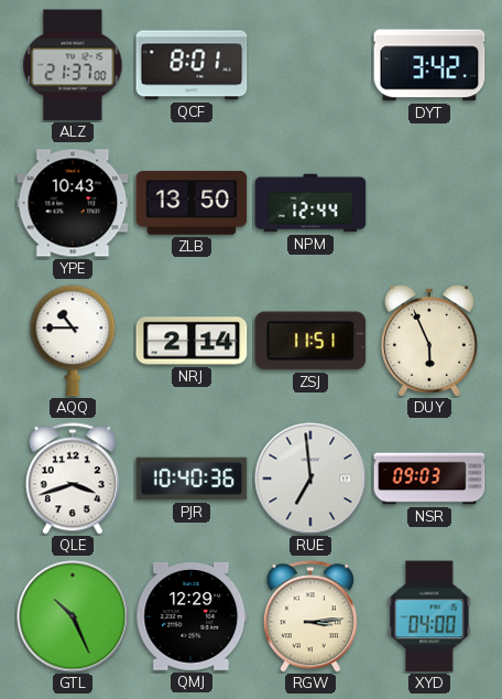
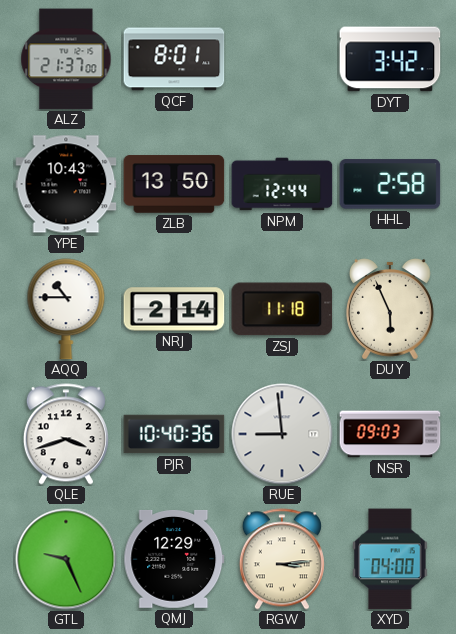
HHL: none -> 2:58
ZSJ: 11:51 -> 11:18
RUE: 6:59 -> 8:59
GTL: 10:26 -> 9:26
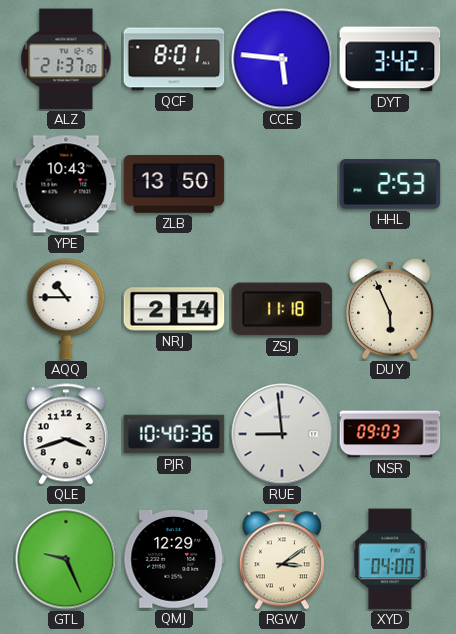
CCE: none -> 5:46
NPM: 12:44 -> none
HHL: 2:58 -> 2:53
RGW: 3:14 -> 3:09
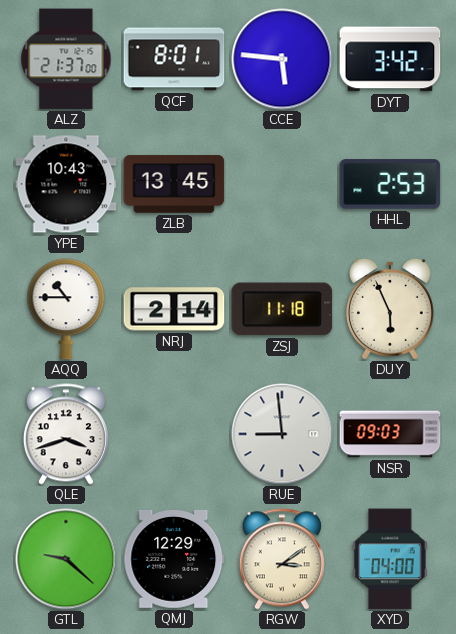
ZLB: 13:50 -> 13:45
PJR: 10:40 -> none
GTL: 9:26 -> 9:22
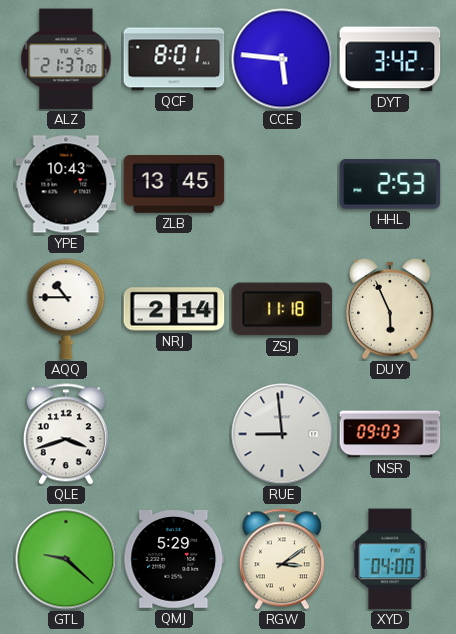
QMJ: 12:29 -> 5:29
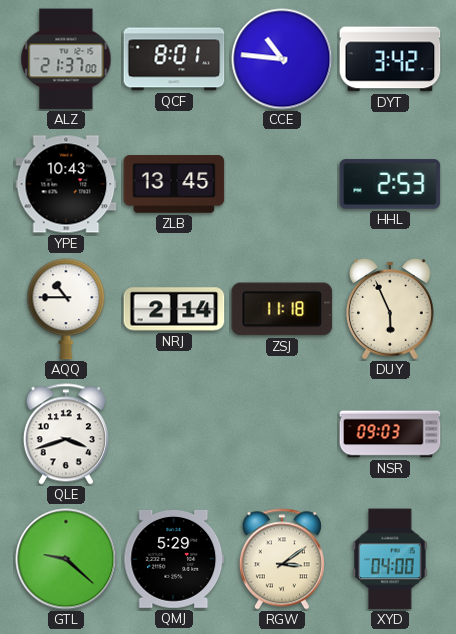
CCE: 5:46 -> 10:46
RUE: 8:59 -> none
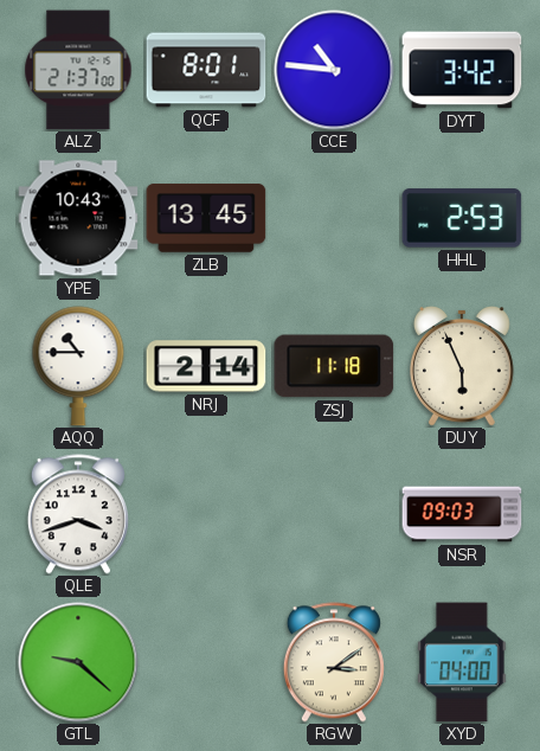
QMJ: 5:29 -> none
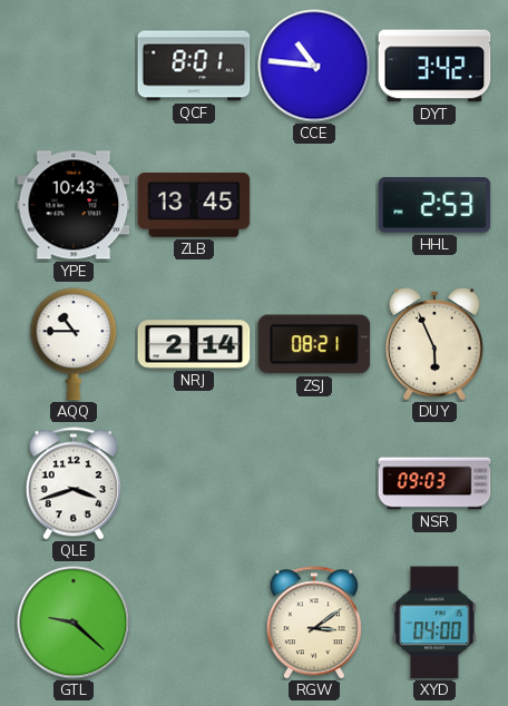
ALZ: 21:37 -> none
ZSJ: 11:18 -> 08:21
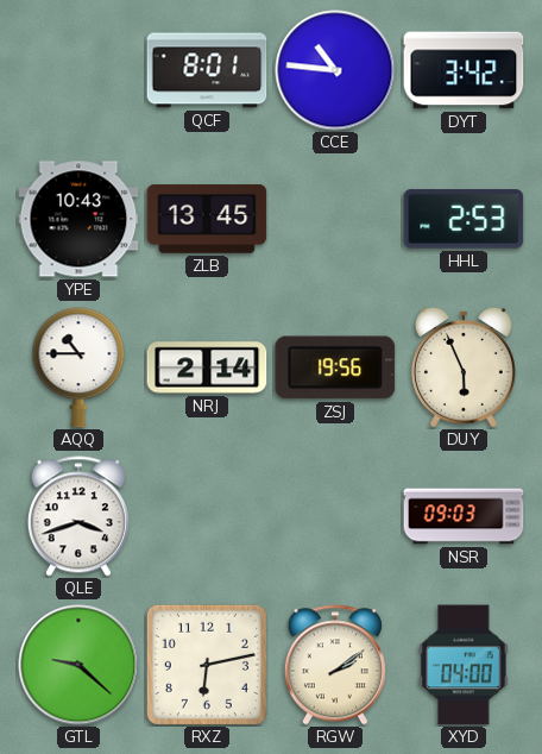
ZSJ: 08:21 -> 19:56
RXZ: none -> 6:13
RGW: 3:09 -> 2:09
